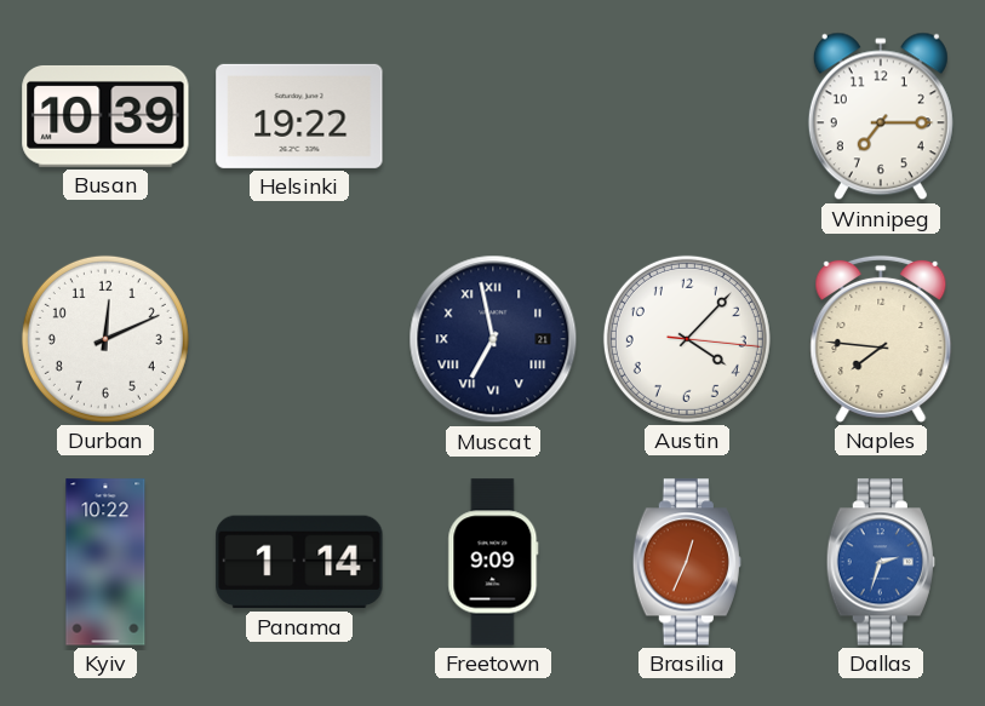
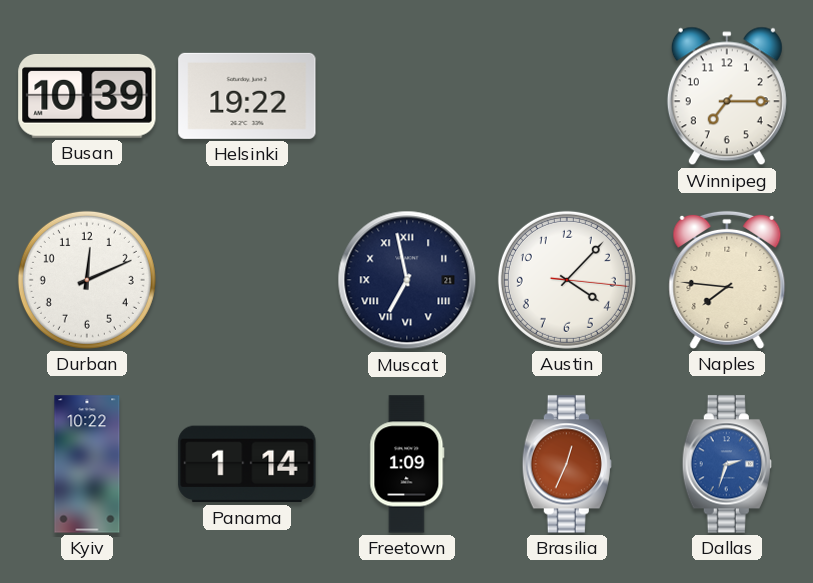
Freetown: 9:09 -> 1:09
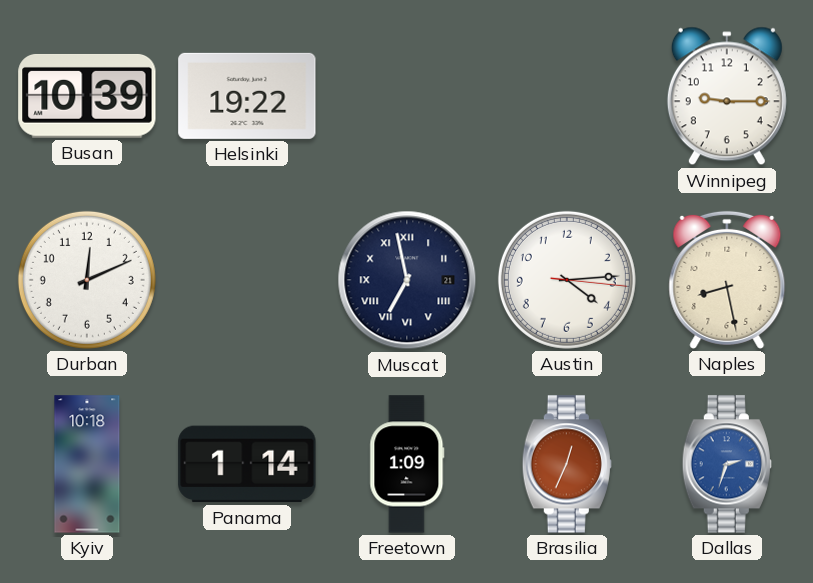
Winnipeg: 7:15 -> 9:15
Austin: 4:07 -> 4:14
Naples: 7:46 -> 8:28
Kyiv: 10:22 -> 10:18
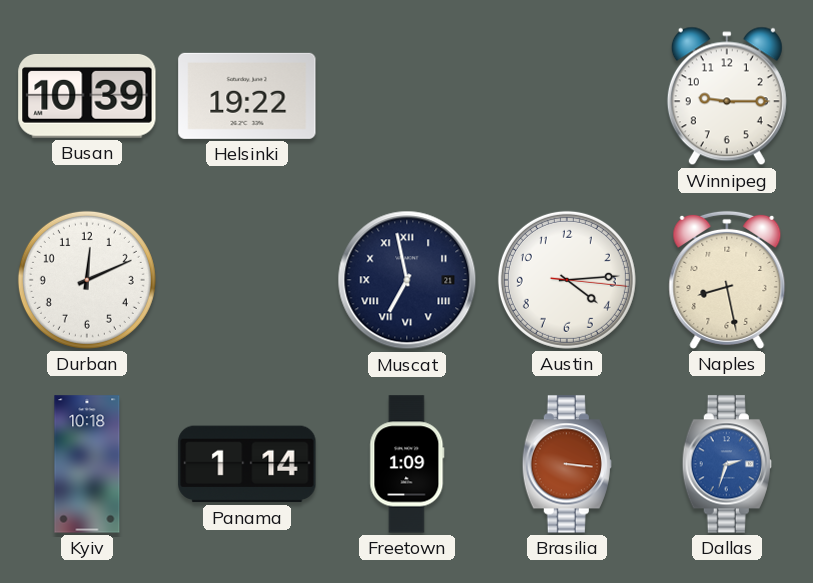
Brasilia: 12:34 -> 3:16
